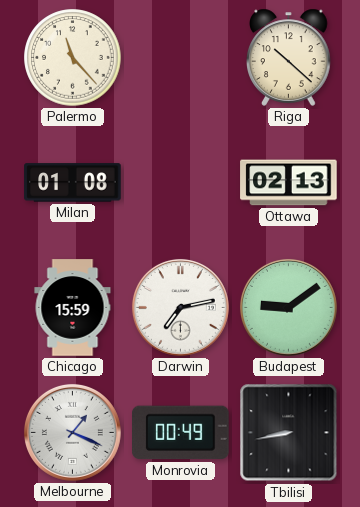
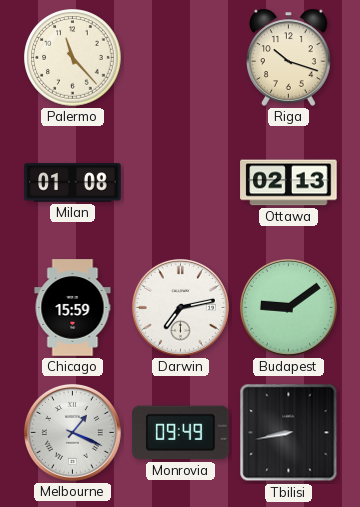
Riga: 10:22 -> 10:18
Monrovia: 00:49 -> 09:49
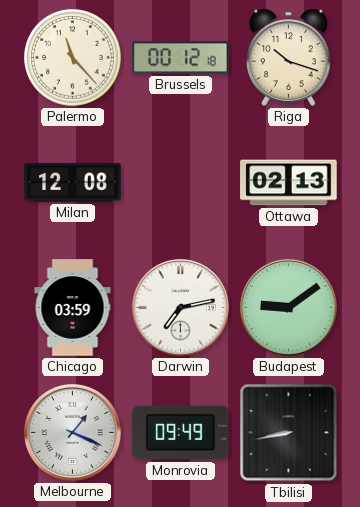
Brussels: none -> 00:12
Milan: 01:08 -> 12:08
Chicago: 15:59 -> 03:59
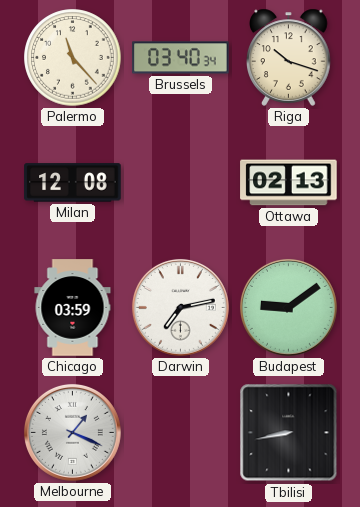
Brussels: 00:12 -> 03:40
Monrovia: 09:49 -> none
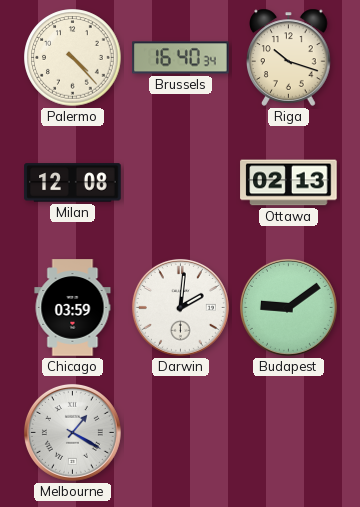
Palermo: 11:23 -> 4:23
Brussels: 03:40 -> 16:40
Darwin: 7:13 -> 2:01
Melbourne: 1:19 -> 1:20
Tbilisi: 8:43 -> none
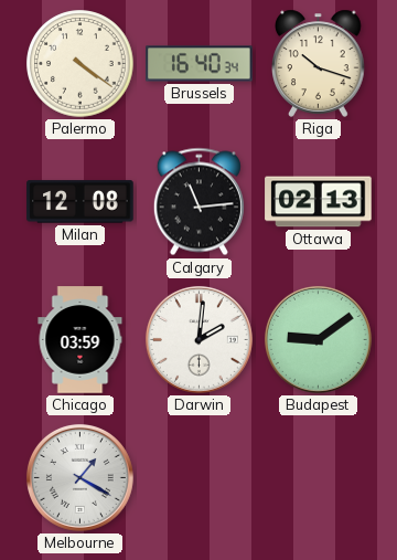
Palermo: 4:23 -> 4:21
Calgary: none -> 11:14
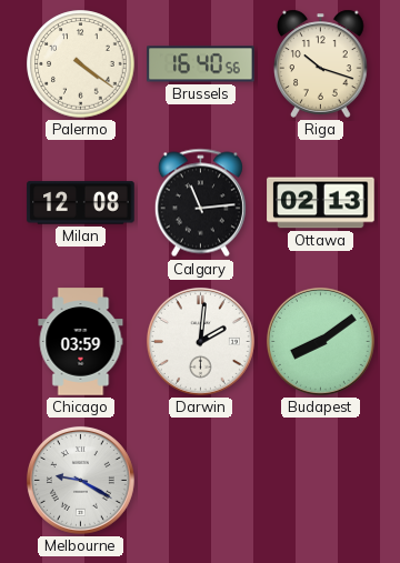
Brussels: 16:40:34 -> 16:40:56
Budapest: 9:09 -> 8:09
Melbourne: 1:20 -> 9:20
